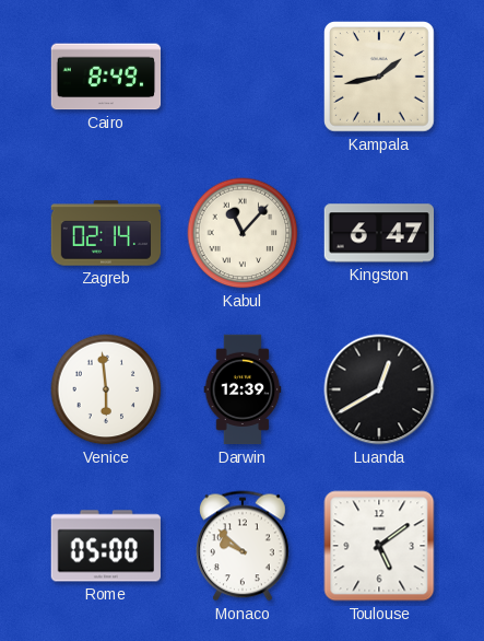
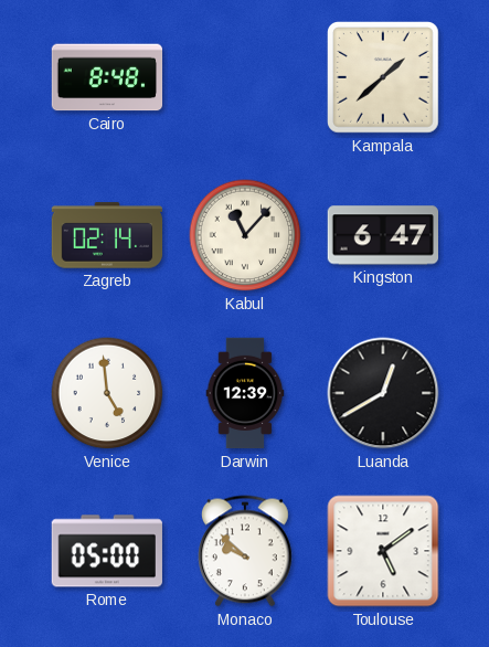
Cairo: 8:49 -> 8:48
Kampala: 1:43 -> 1:38
Venice: 5:59 -> 4:59
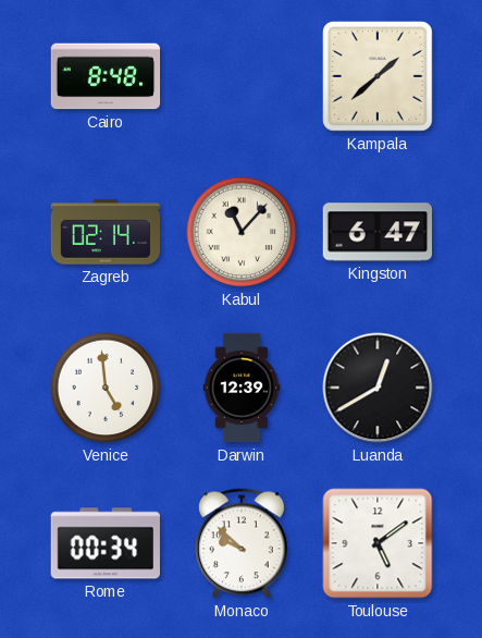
Rome: 05:00 -> 00:34
